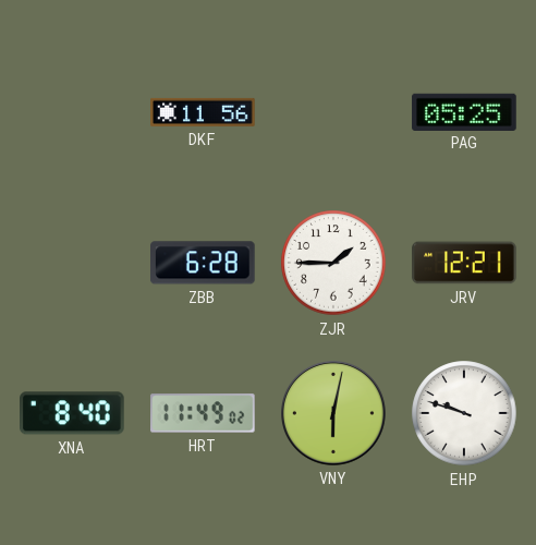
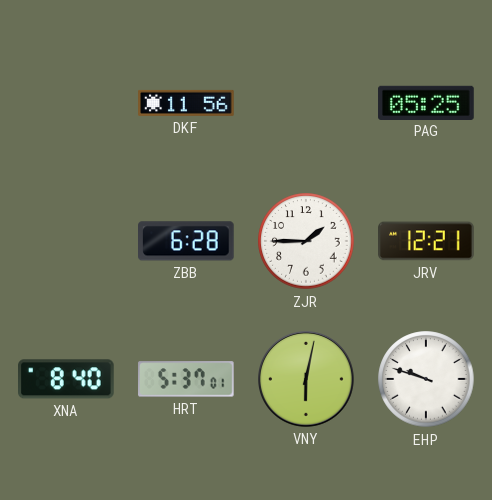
HRT: 11:49 -> 5:37
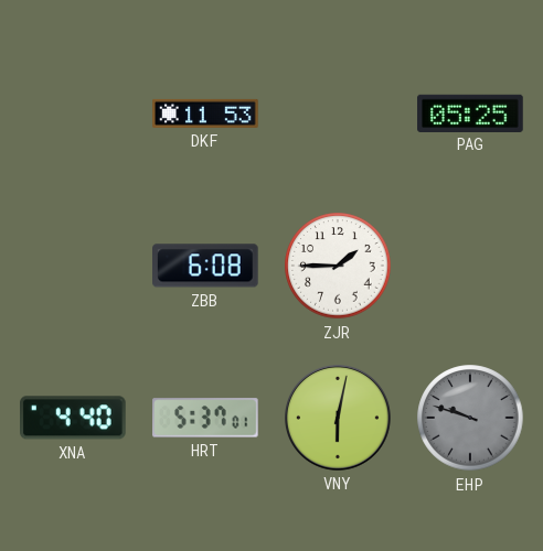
DKF: 11:56 -> 11:53
ZBB: 6:28 -> 6:08
JRV: 12:21 -> none
XNA: 8:40 -> 4:40
EHP dial: white -> grey
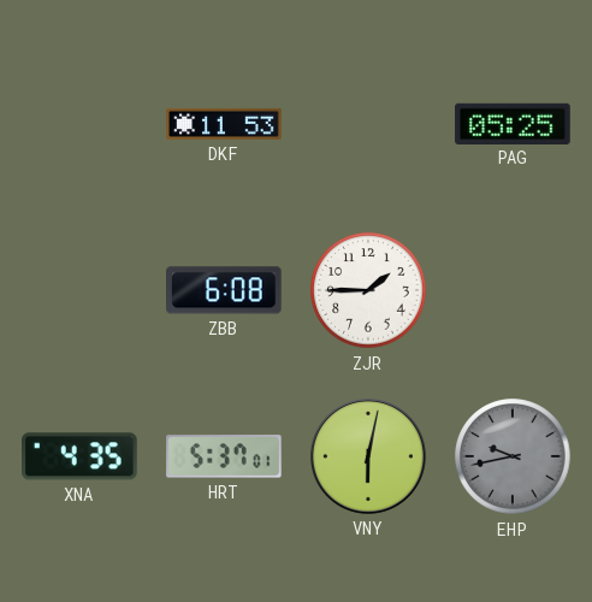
XNA: 4:40 -> 4:35
EHP: 9:48 -> 9:43
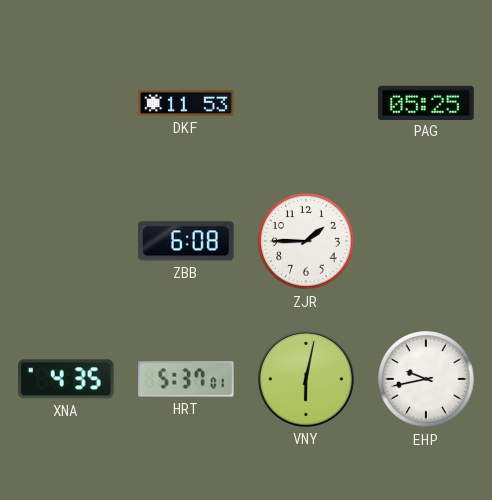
EHP dial: grey -> white
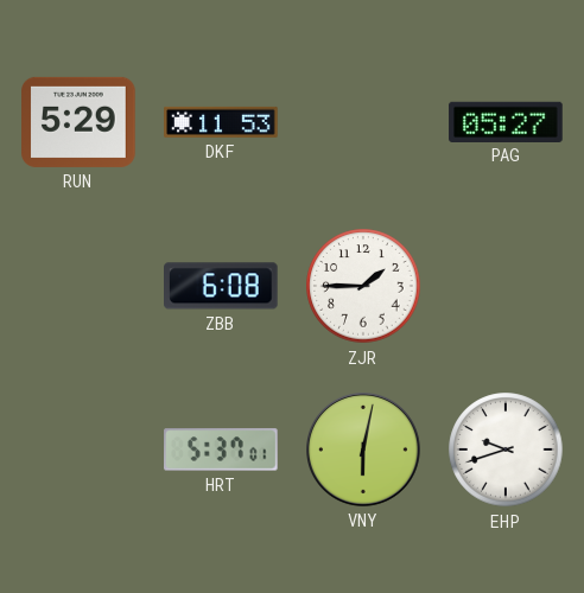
RUN: none -> 5:29
PAG: 05:25 -> 05:27
XNA: 4:35 -> none
EHP: 9:43 -> 9:42
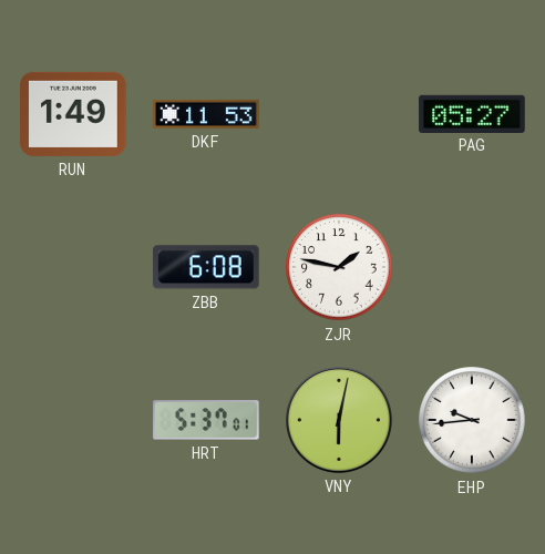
RUN: 5:29 -> 1:49
ZJR: 1:45 -> 1:47
EHP: 9:42 -> 9:44
